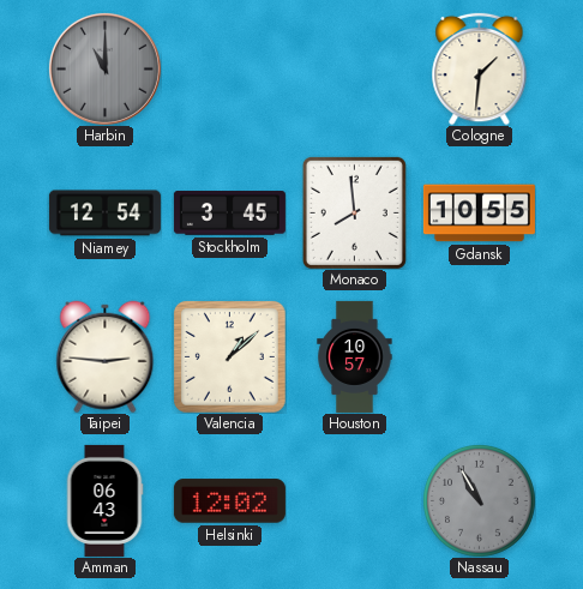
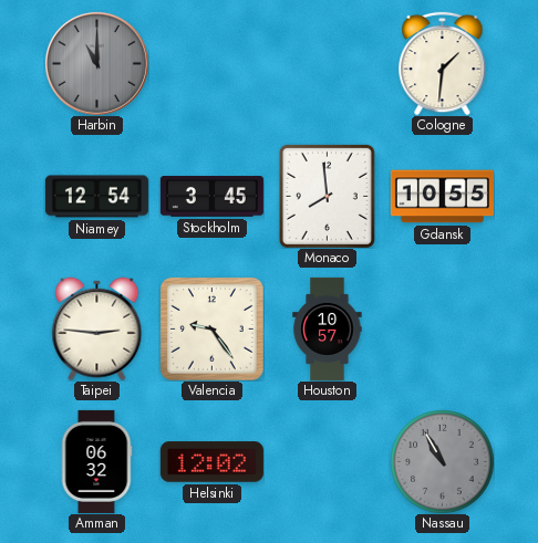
Valencia: 1:08 -> 9:24
Amman: 06:43 -> 06:32
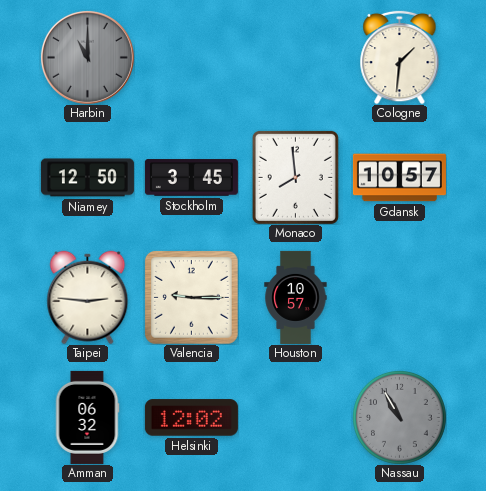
Niamey: 12:54 -> 12:50
Gdansk: 10:55 -> 10:57
Valencia: 9:24 -> 9:15
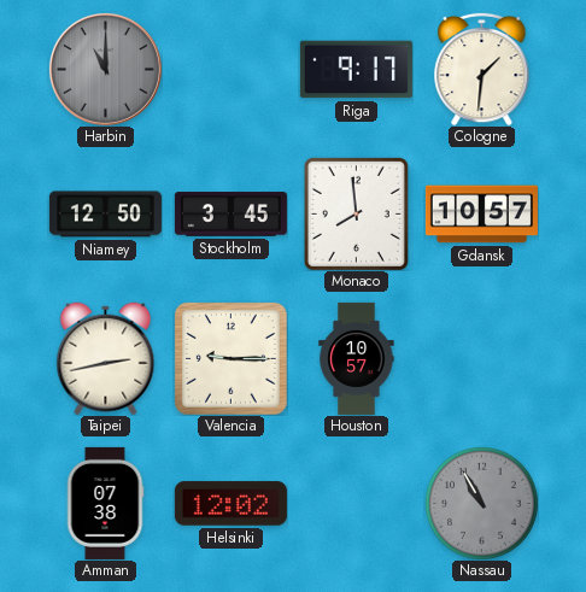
Riga: none -> 9:17
Taipei: 2:46 -> 2:43
Amman: 06:32 -> 07:38
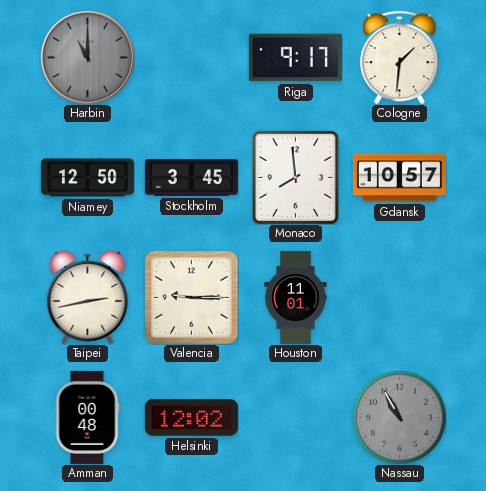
Houston: 10:57 -> 11:01
Amman: 07:38 -> 00:48
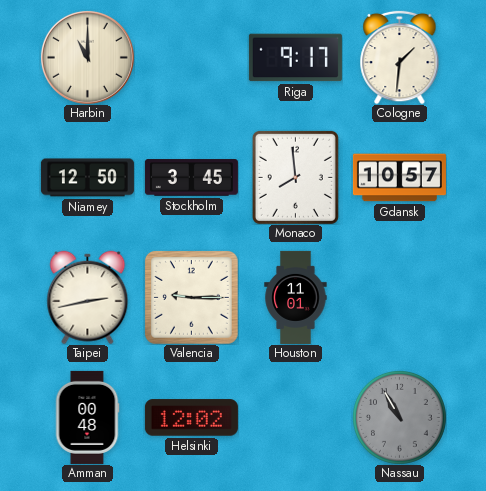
Harbin dial: grey -> cream
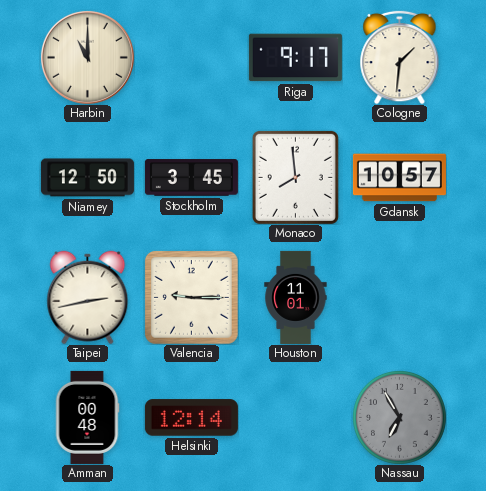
Helsinki: 12:02 -> 12:14
Nassau: 10:55 -> 6:55
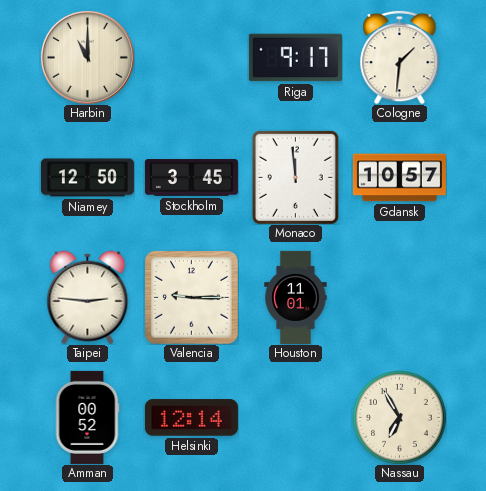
Monaco: 7:59 -> 11:59
Taipei: 2:43 -> 2:46
Amman: 00:48 -> 00:52
Nassau dial: grey -> cream
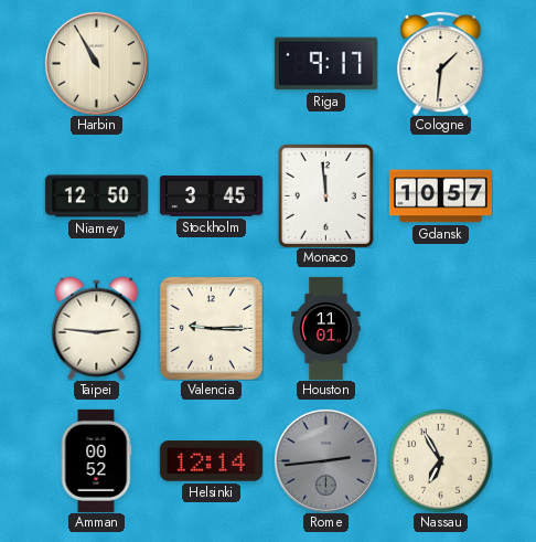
Harbin: 11:00 -> 10:55
Rome: none -> 2:44
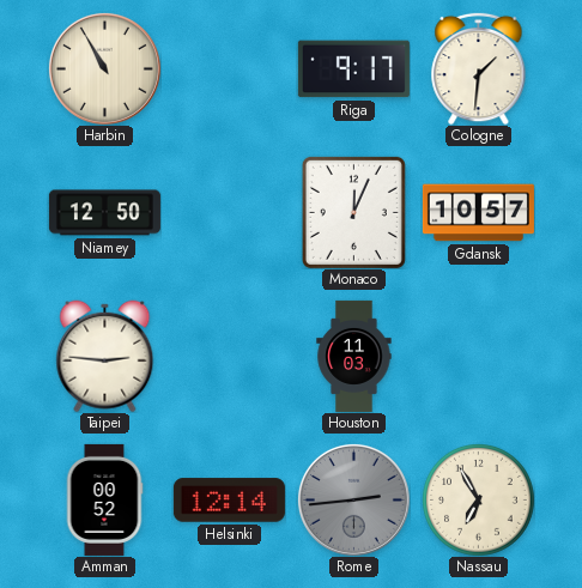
Stockholm: 3:45 -> none
Monaco: 11:59 -> 12:04
Valencia: 9:15 -> none
Houston: 11:01 -> 11:03
